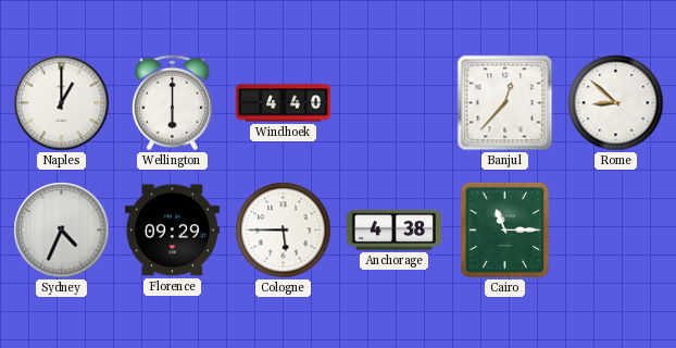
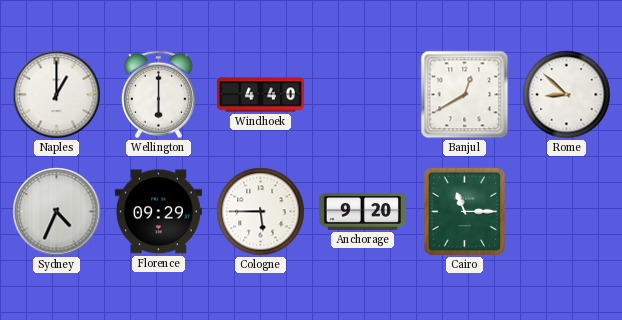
Banjul: 12:37 -> 12:40
Anchorage: 4:38 -> 9:20
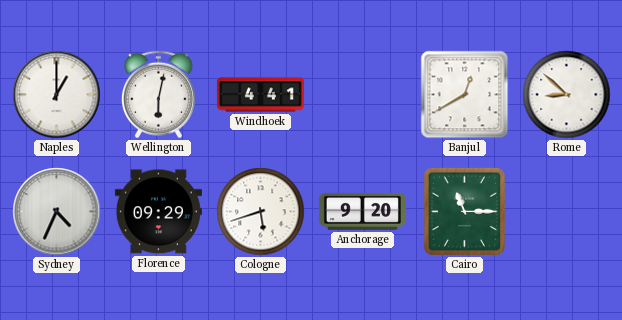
Wellington: 6:00 -> 6:02
Windhoek: 4:40 -> 4:41
Cologne: 5:45 -> 5:42
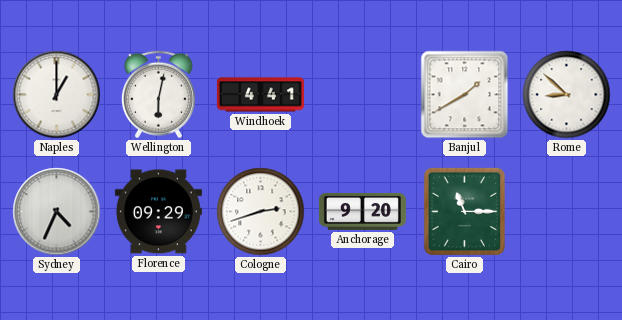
Banjul: 12:40 -> 1:40
Cologne: 5:42 -> 2:42
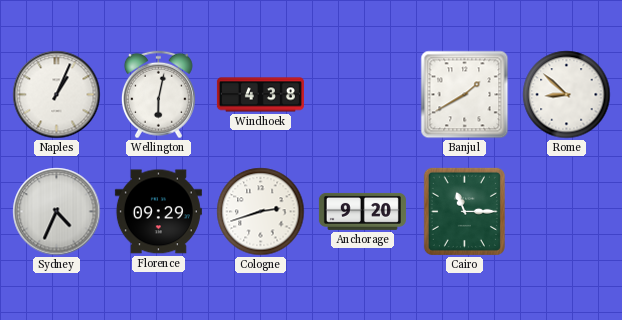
Naples: 1:00 -> 1:04
Windhoek: 4:41 -> 4:38
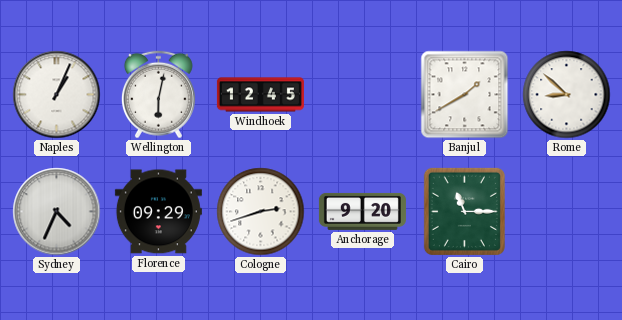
Windhoek: 4:38 -> 12:45
